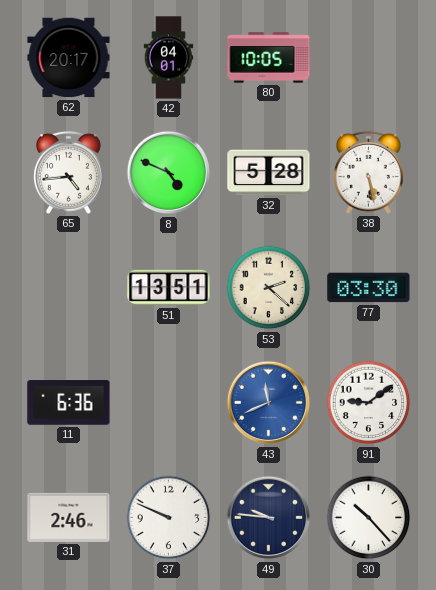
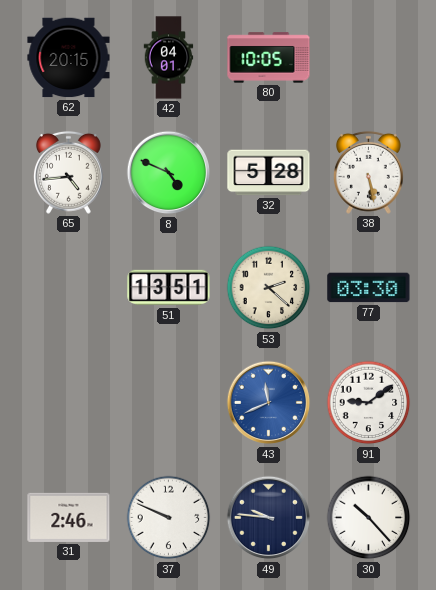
62: 20:17 -> 20:15
11: 6:36 -> none
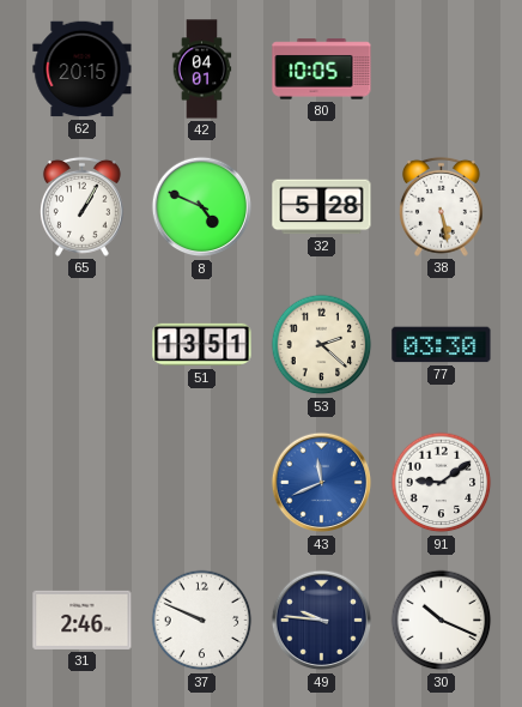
65: 4:44 -> 1:05
30: 10:23 -> 10:19
